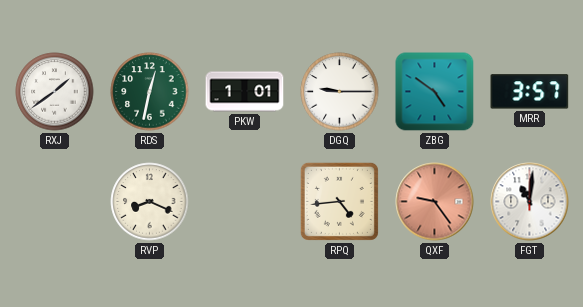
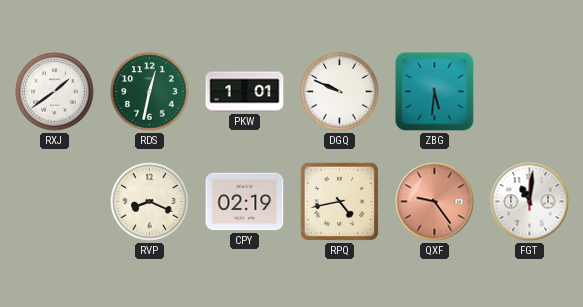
DGQ: 9:15 -> 9:49
ZBG: 4:51 -> 5:31
MRR: 3:57 -> none
CPY: none -> 02:19
RPQ: 4:44 -> 4:43
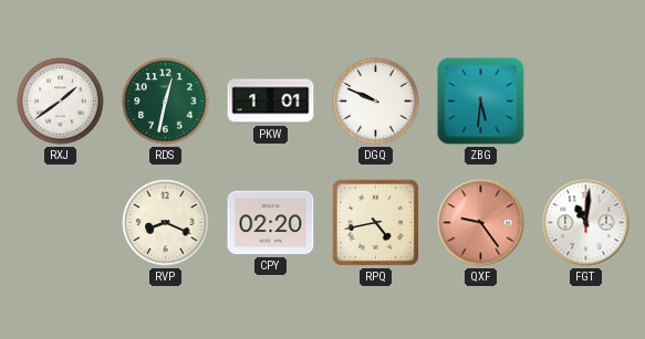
CPY: 02:19 -> 02:20
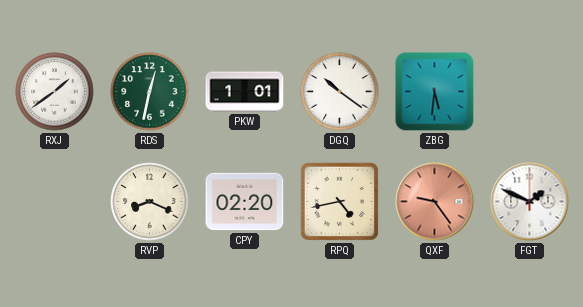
DGQ: 9:49 -> 10:21
FGT: 11:01 -> 1:49
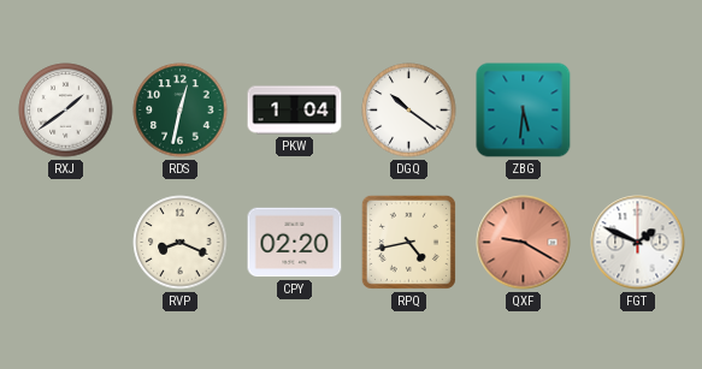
PKW: 1:01 -> 1:04
QXF: 9:24 -> 9:20
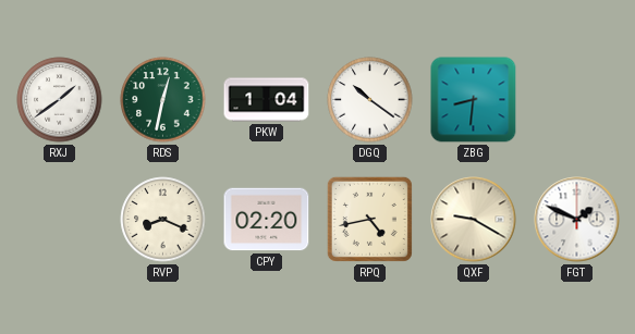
ZBG: 5:31 -> 8:31
QXF dial: salmon -> cream
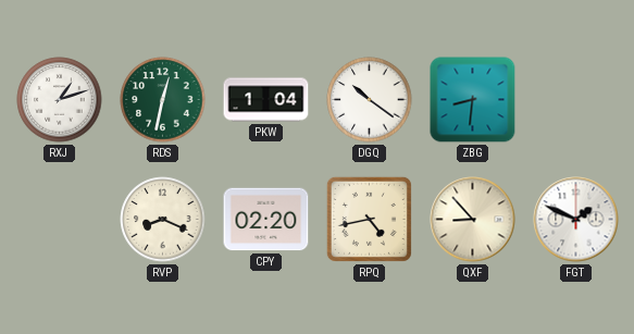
RXJ: 1:39 -> 1:12
QXF: 9:20 -> 8:53
